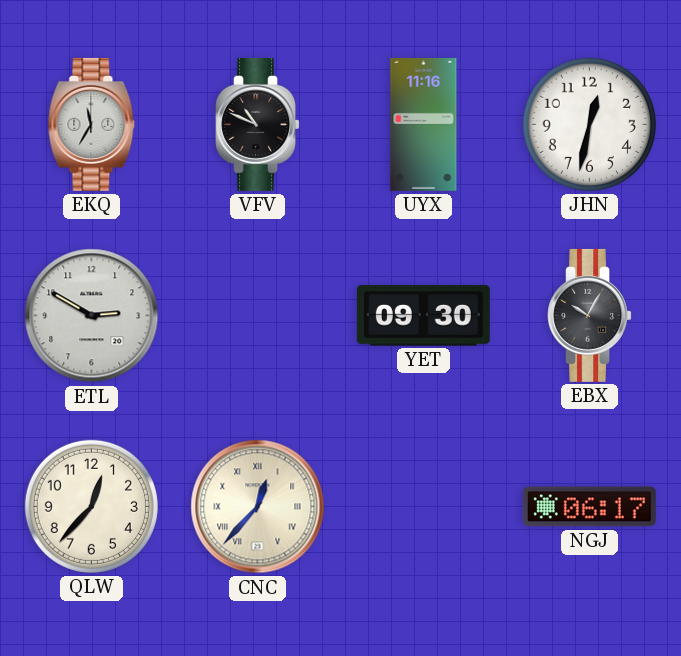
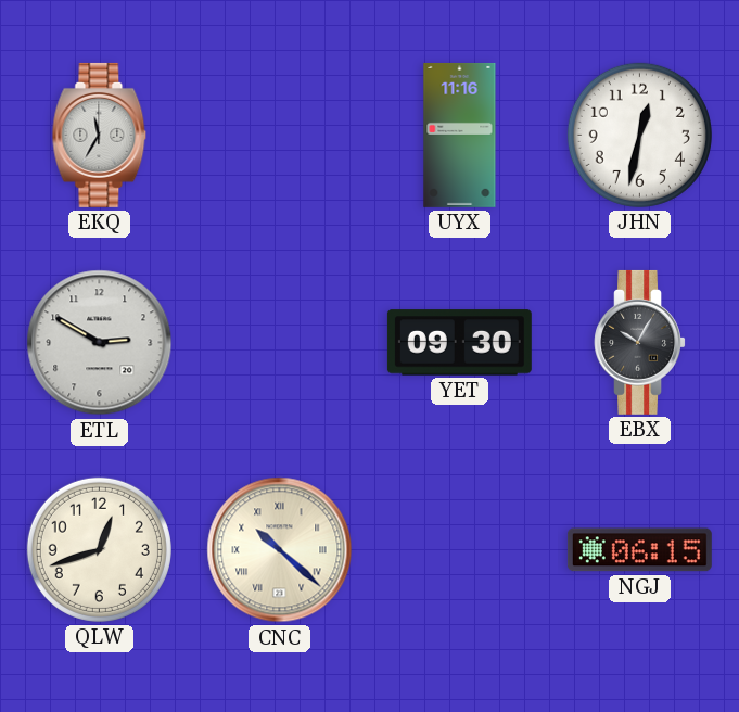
VFV: 10:49 -> none
QLW: 12:37 -> 12:42
CNC: 12:37 -> 10:22
NGJ: 06:17 -> 06:15
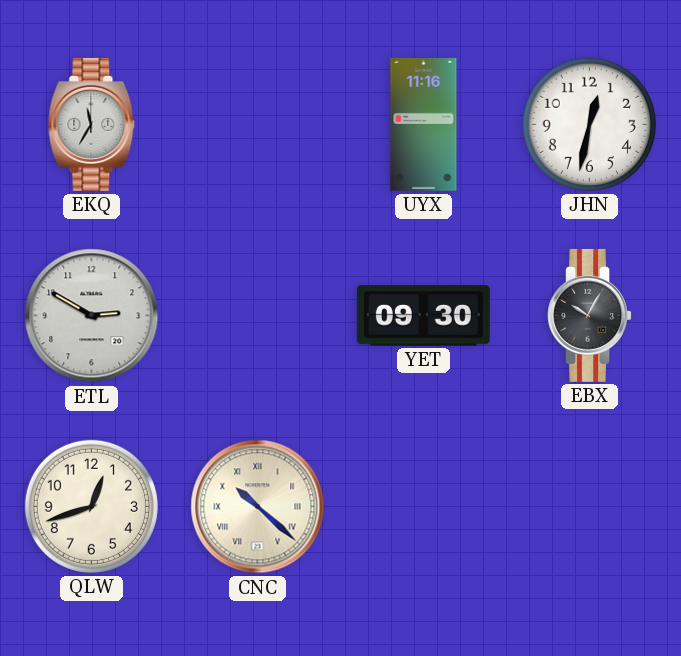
NGJ: 06:15 -> none
